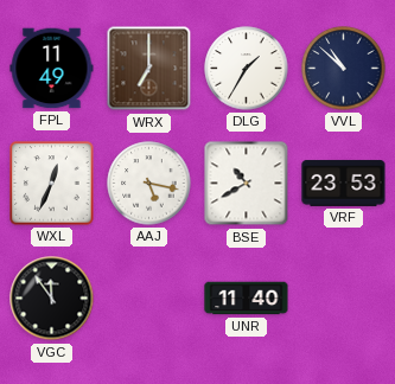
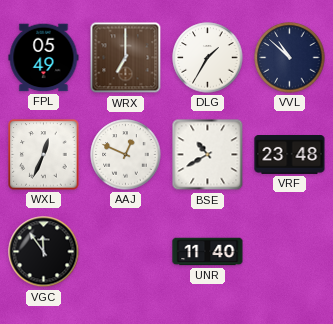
FPL: 11:49 -> 05:49
AAJ: 5:17 -> 12:49
VRF: 23:53 -> 23:48
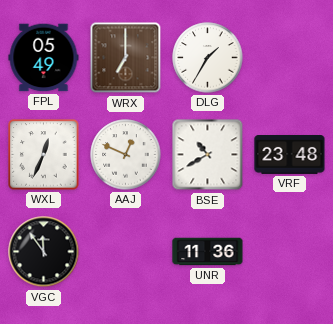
VVL: 10:52 -> none
UNR: 11:40 -> 11:36
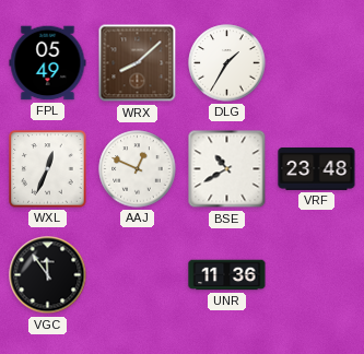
WRX: 7:00 -> 8:08
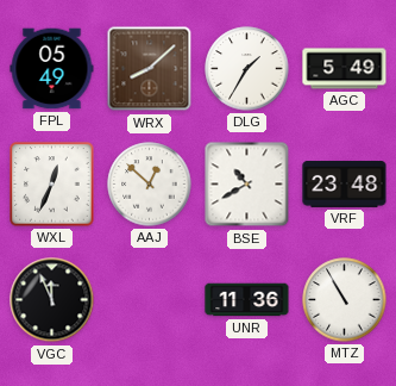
AGC: none -> 5:49
AAJ: 12:49 -> 12:52
VGC: 11:54 -> 11:56
MTZ: none -> 10:55
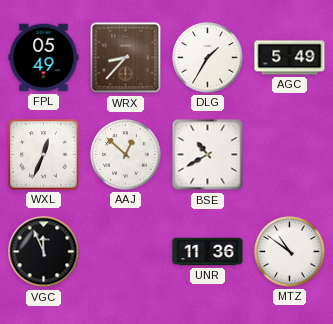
WRX: 8:08 -> 8:37
VRF: 23:48 -> none
MTZ: 10:55 -> 10:51
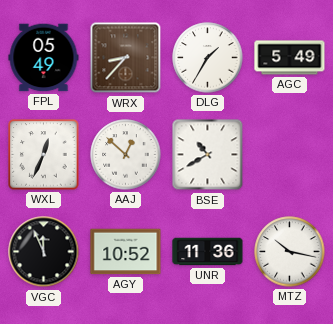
AGY: none -> 10:52
MTZ: 10:51 -> 10:17
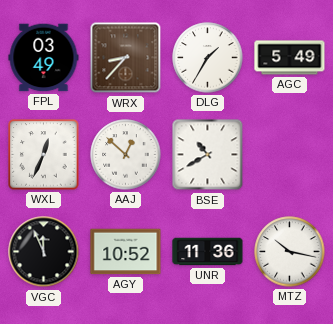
FPL: 05:49 -> 03:49
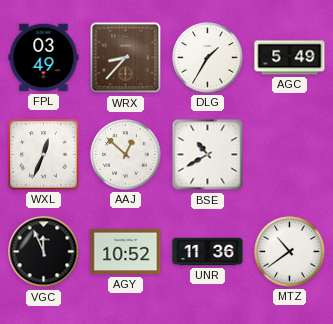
MTZ: 10:17 -> 10:39
